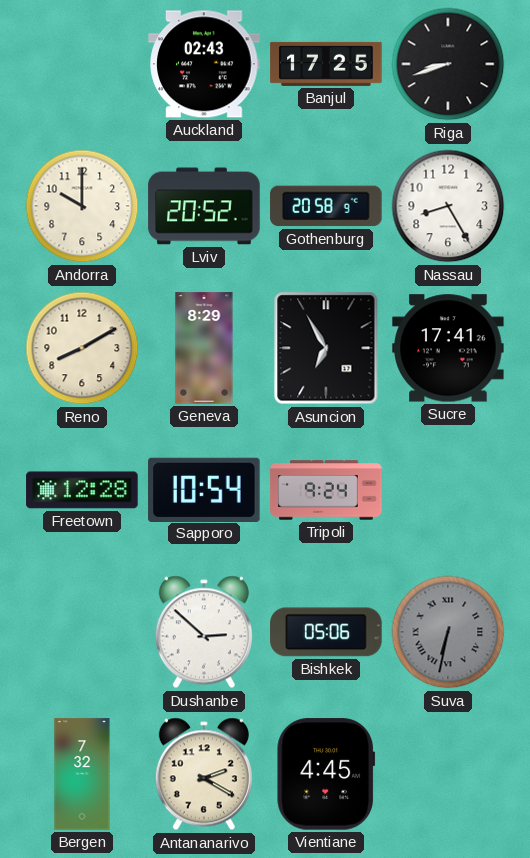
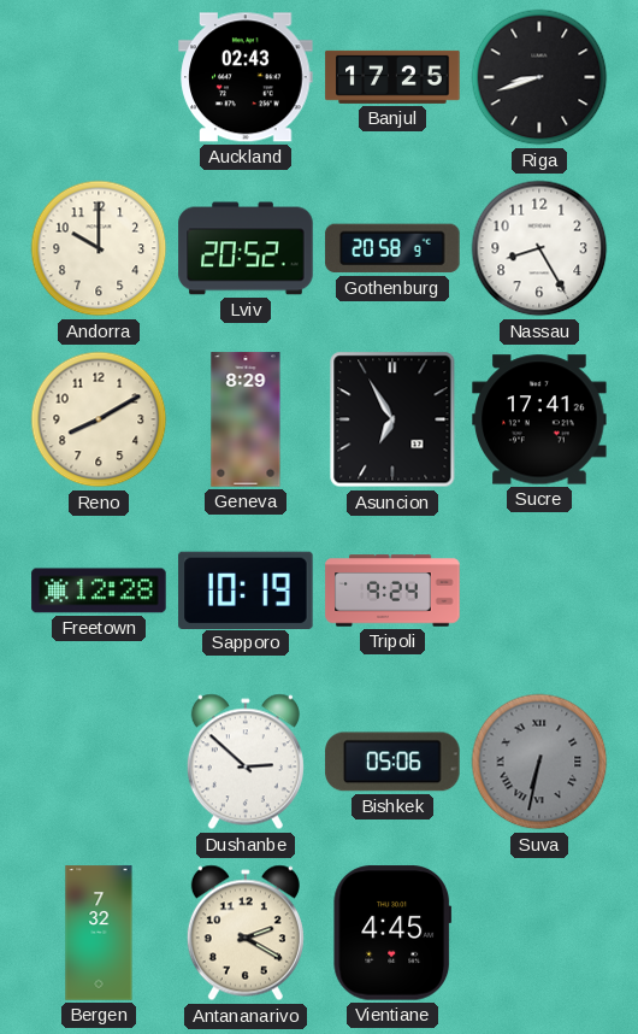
Sapporo: 10:54 -> 10:19
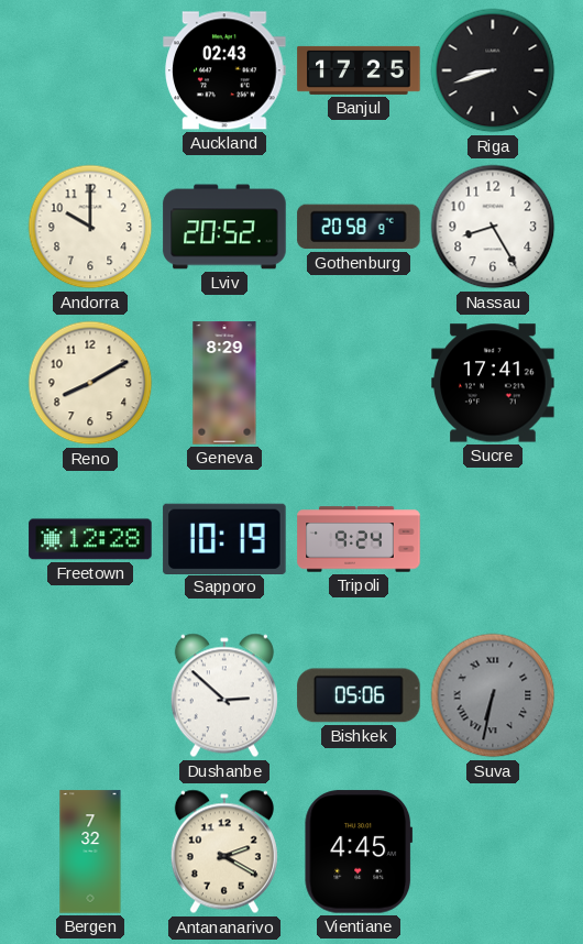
Asuncion: 6:55 -> none
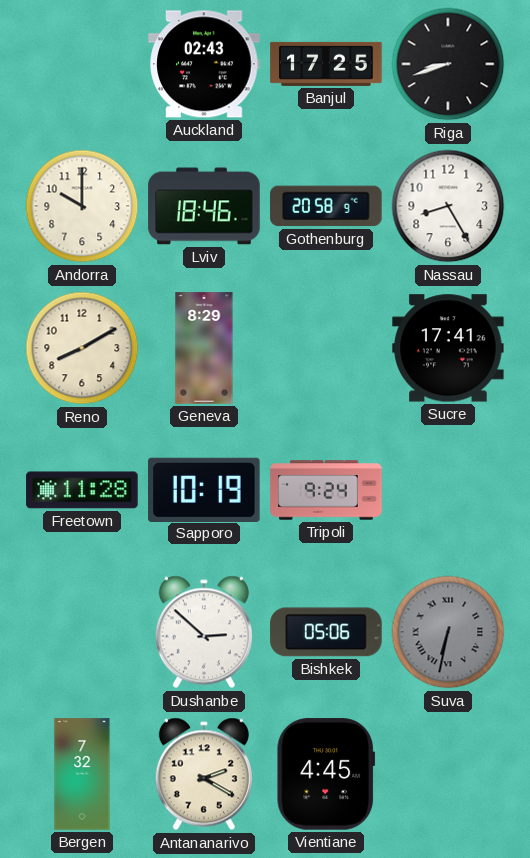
Lviv: 20:52 -> 18:46
Freetown: 12:28 -> 11:28
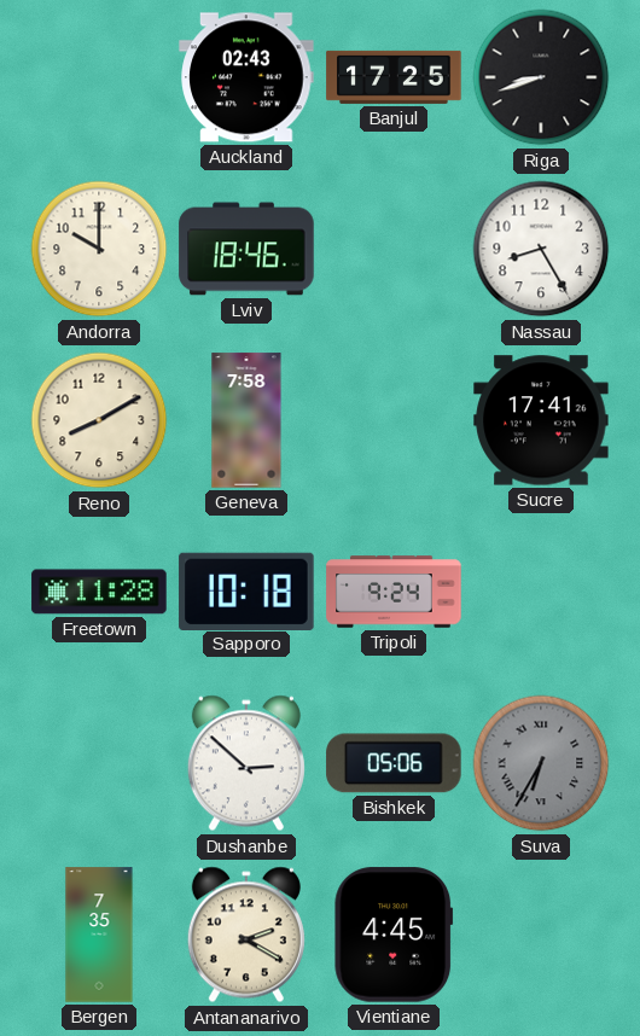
Gothenburg: 20:58 -> none
Geneva: 8:29 -> 7:58
Sapporo: 10:19 -> 10:18
Suva: 6:32 -> 6:35
Bergen: 7:32 -> 7:35
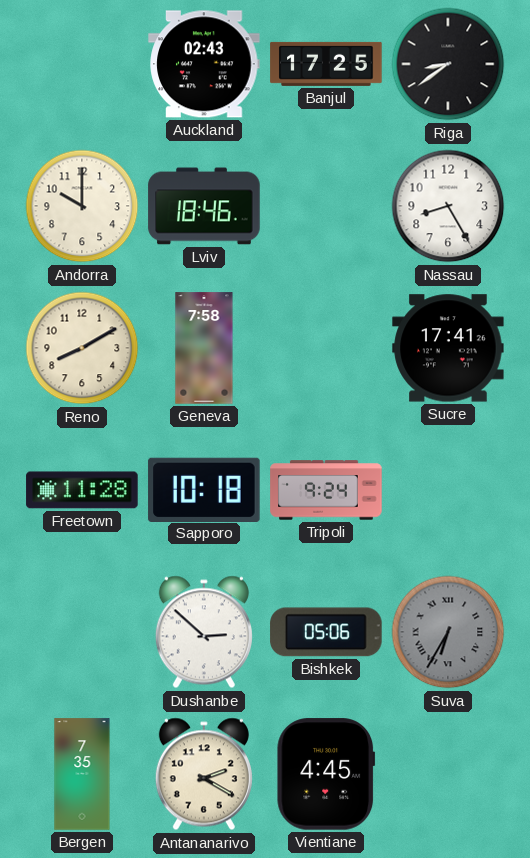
Riga: 8:42 -> 8:39
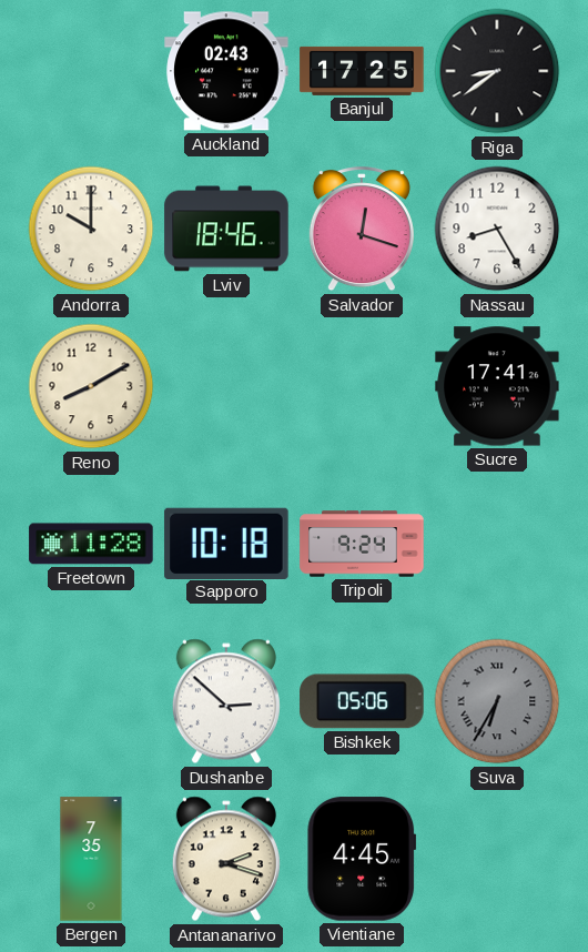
Salvador: none -> 12:18
Geneva: 7:58 -> none
Antananarivo: 2:20 -> 2:18
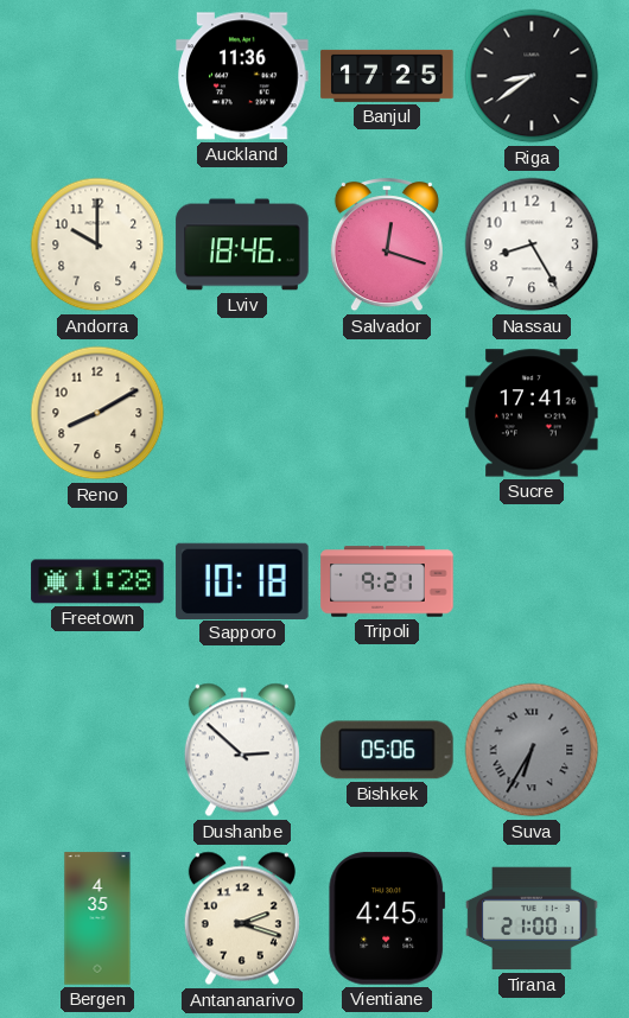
Auckland: 02:43 -> 11:36
Tripoli: 9:24 -> 9:21
Bergen: 7:35 -> 4:35
Tirana: none -> 21:00
